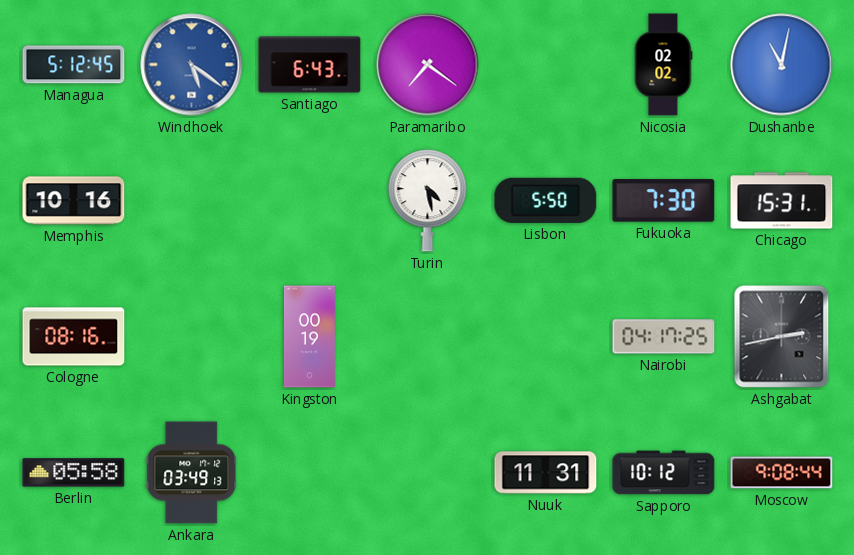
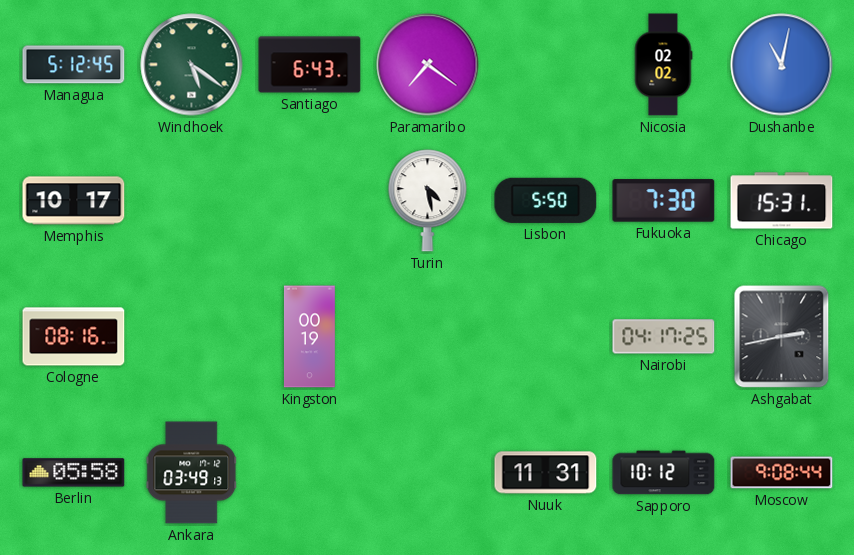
Windhoek dial: blue -> green
Memphis: 10:16 -> 10:17
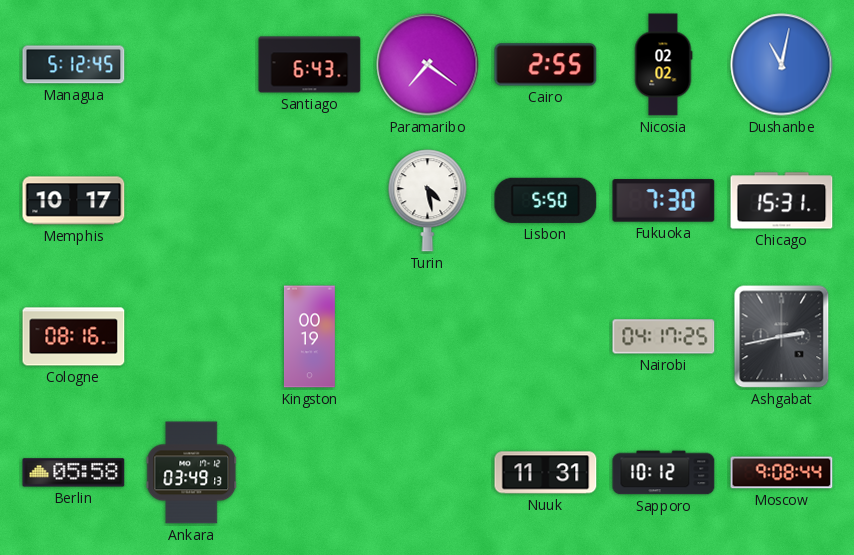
Windhoek: 5:21 -> none
Cairo: none -> 2:55
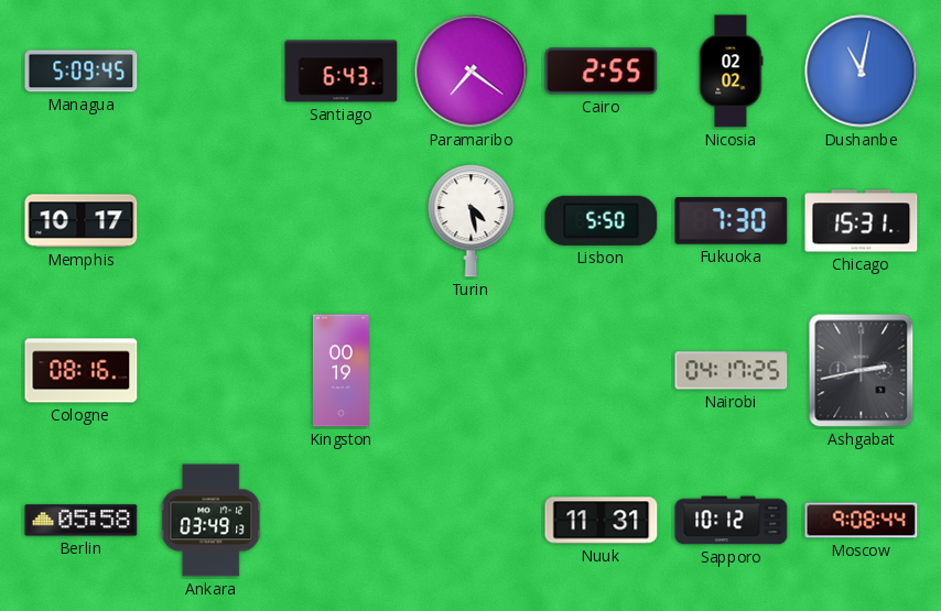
Managua: 5:12 -> 5:09
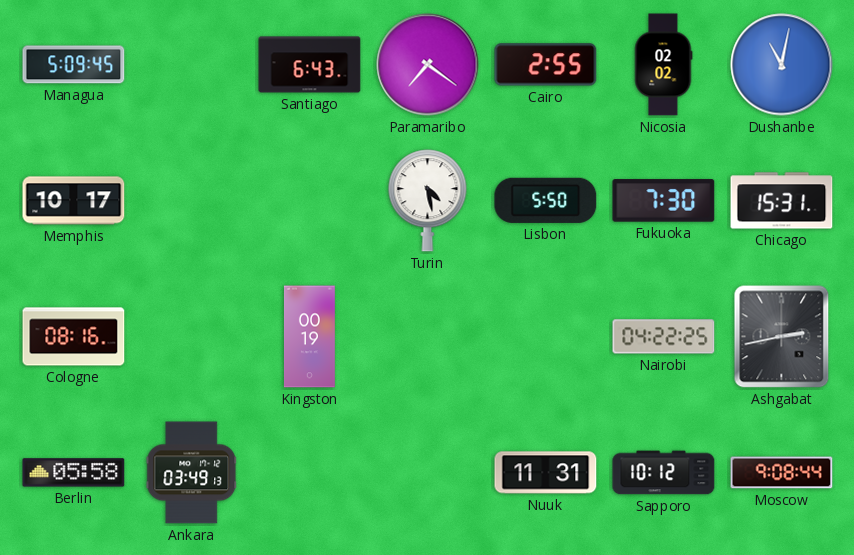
Nairobi: 04:17 -> 04:22
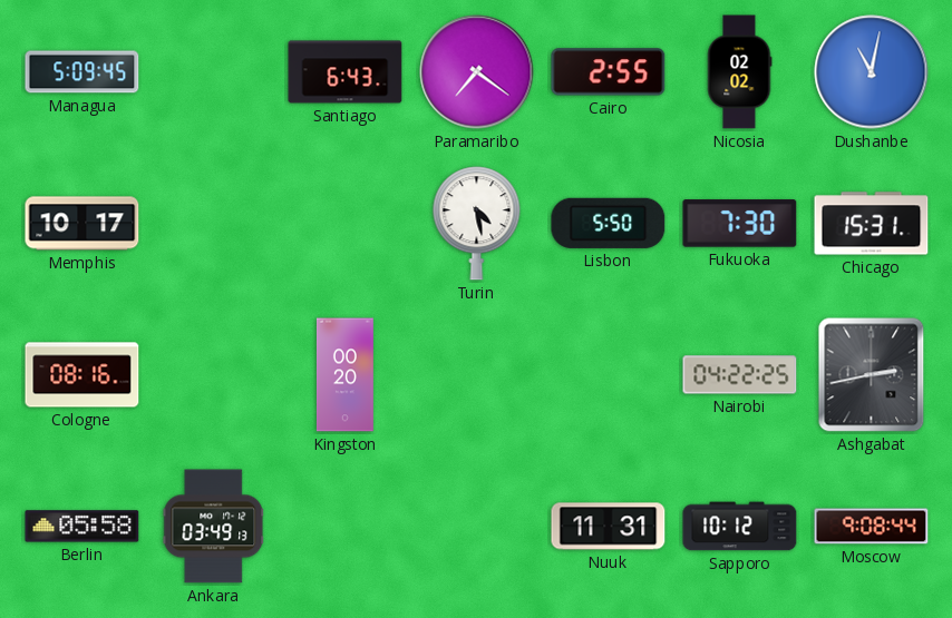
Kingston: 00:19 -> 00:20
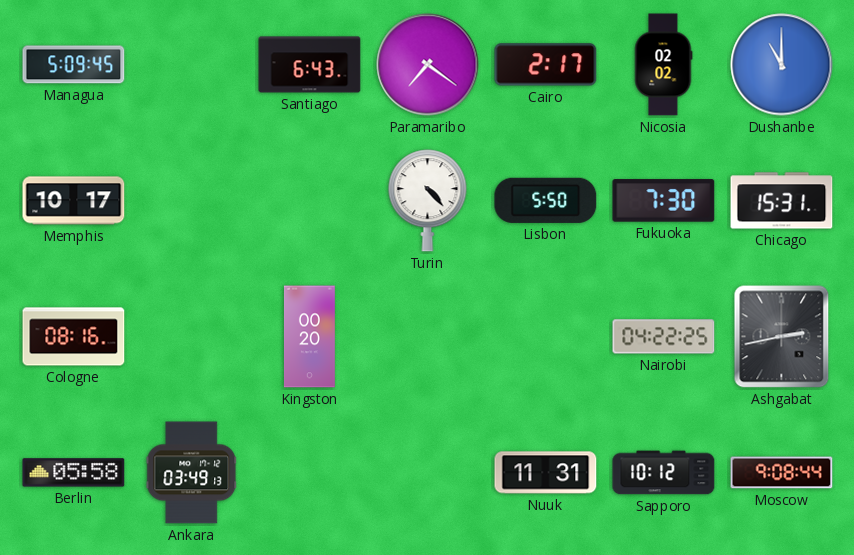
Cairo: 2:55 -> 2:17
Dushanbe: 11:02 -> 11:00
Turin: 4:28 -> 4:23
